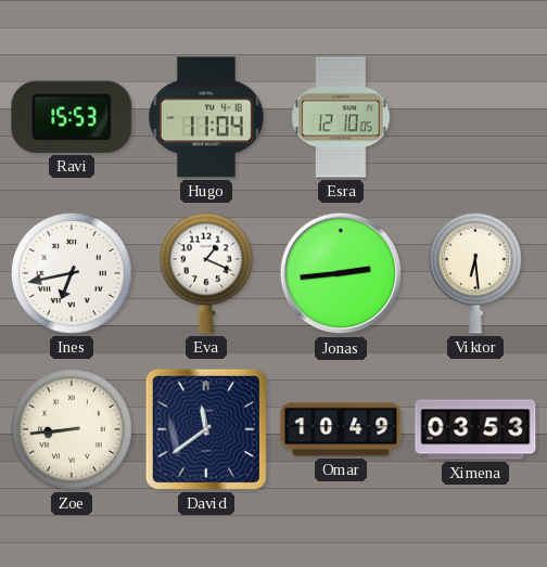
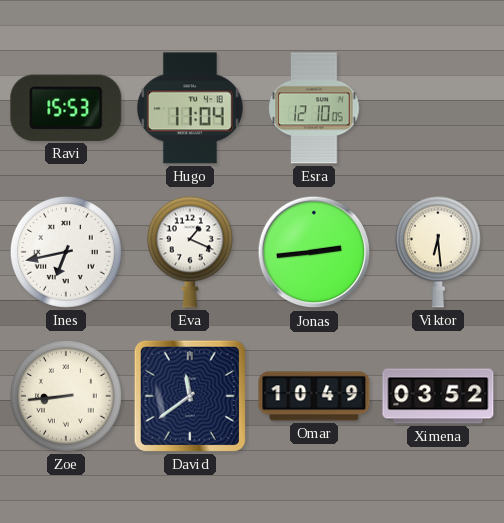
Ximena: 03:53 -> 03:52
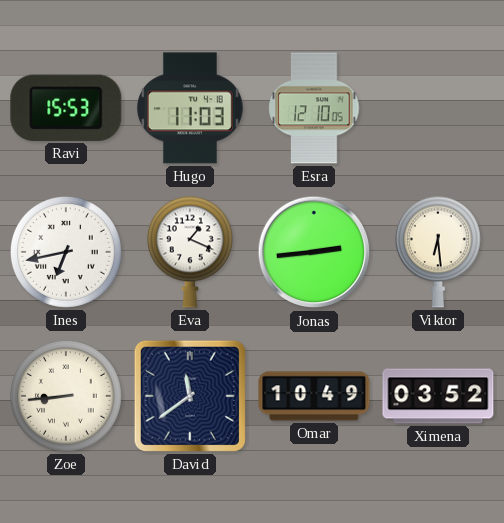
Hugo: 11:04 -> 11:03
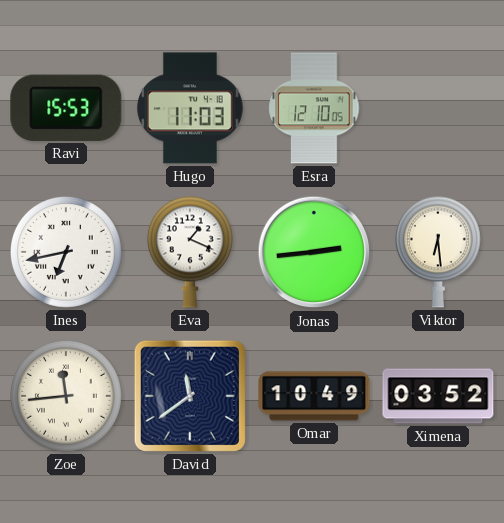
Zoe: 8:44 -> 11:44
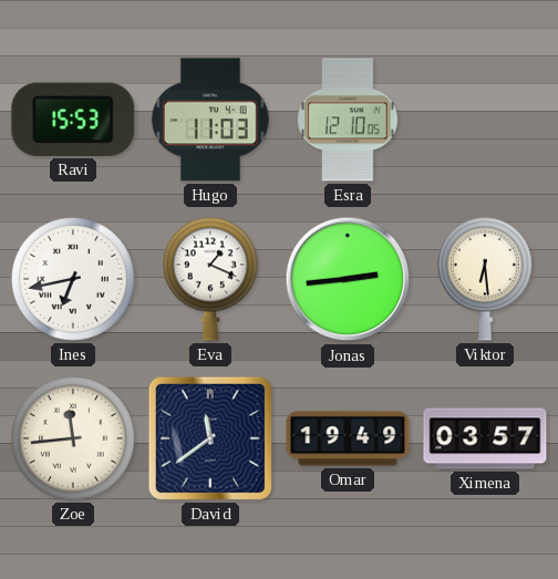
Omar: 10:49 -> 19:49
Ximena: 03:52 -> 03:57
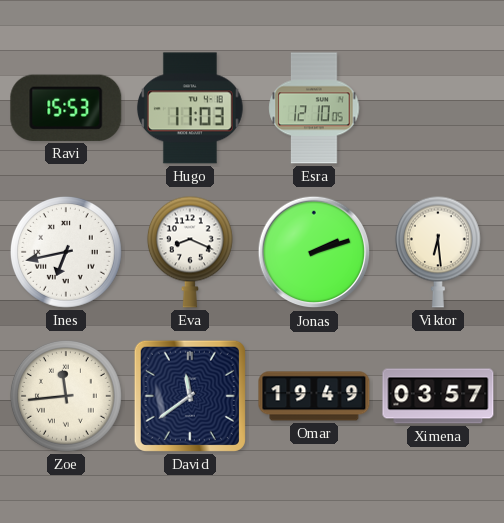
Eva: 1:19 -> 8:19
Jonas: 2:44 -> 2:12
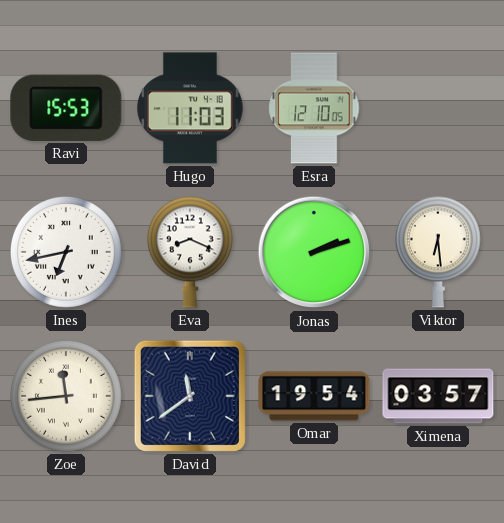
Omar: 19:49 -> 19:54
